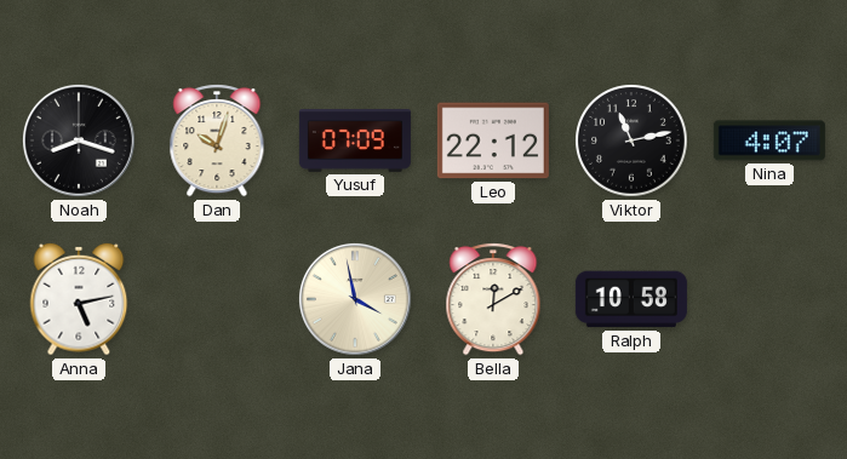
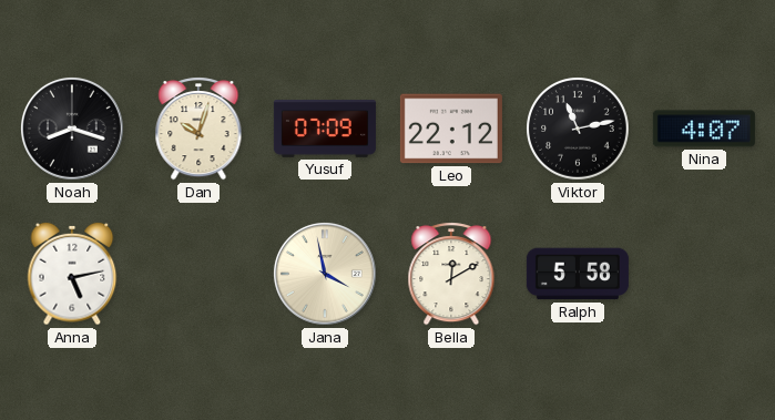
Ralph: 10:58 -> 5:58
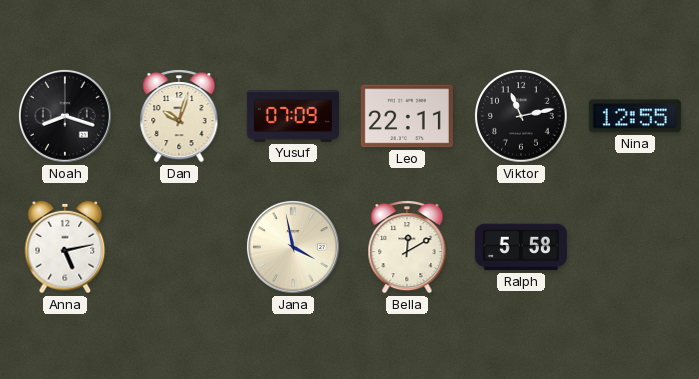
Leo: 22:12 -> 22:11
Nina: 4:07 -> 12:55
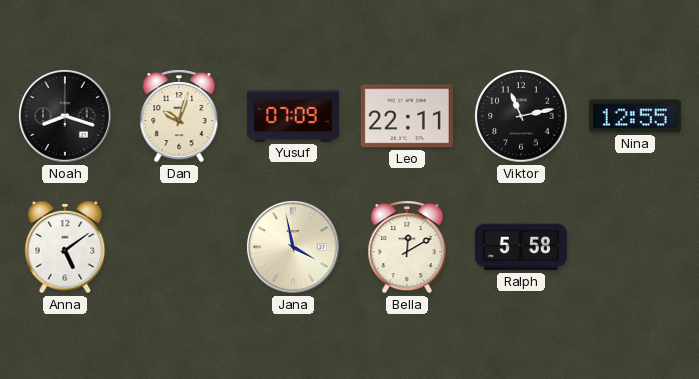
Anna: 5:13 -> 5:09
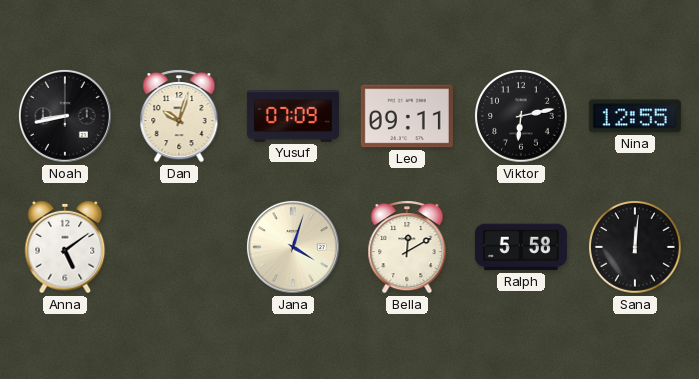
Noah: 8:18 -> 8:43
Leo: 22:11 -> 09:11
Viktor: 11:13 -> 6:13
Jana: 3:58 -> 4:03
Sana: none -> 12:01
